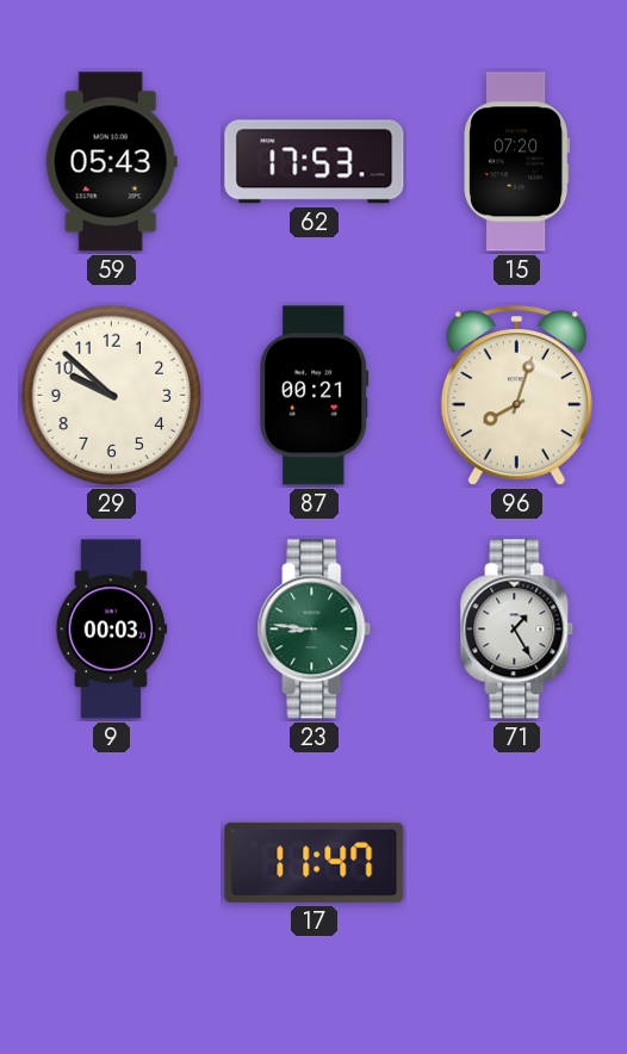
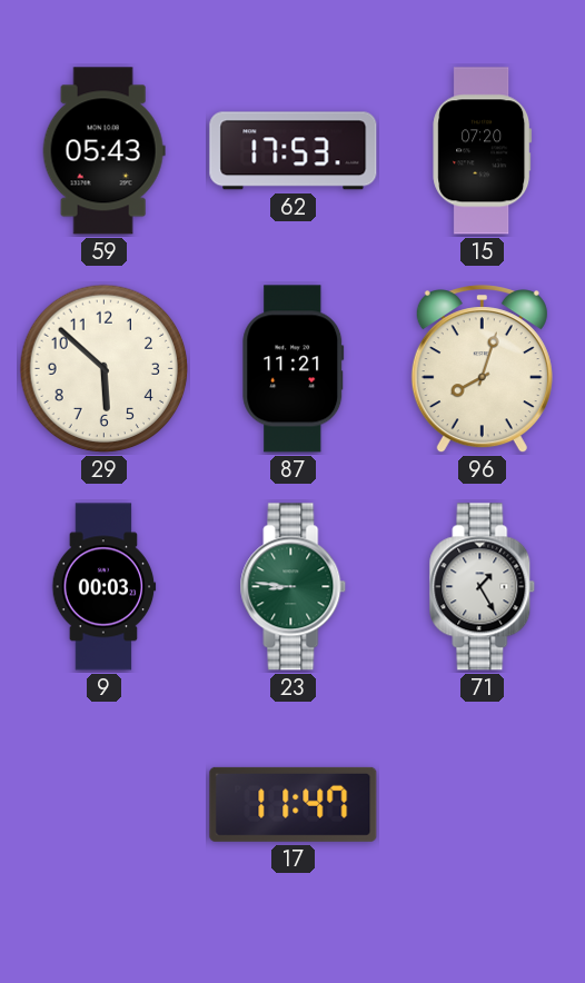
29: 9:52 -> 5:52
87: 00:21 -> 11:21
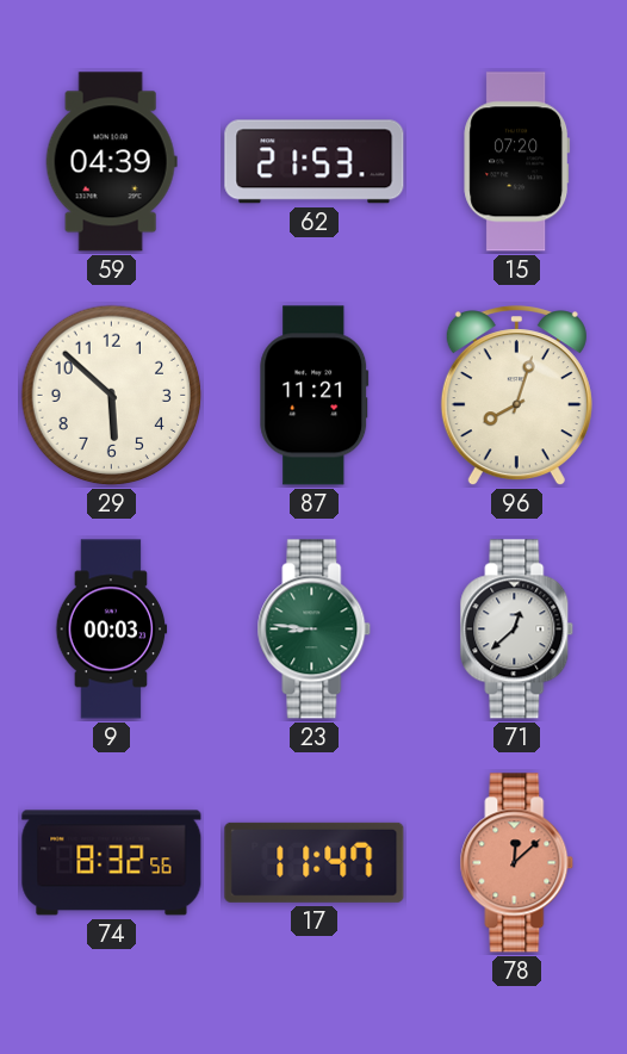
59: 05:43 -> 04:39
62: 17:53 -> 21:53
71: 1:25 -> 12:38
74: none -> 8:32
78: none -> 12:08
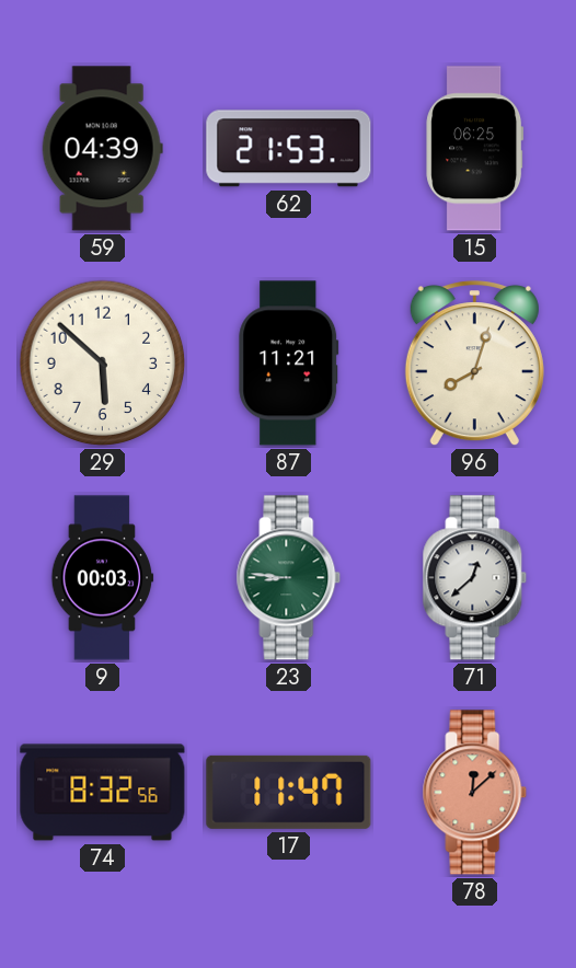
15: 07:20 -> 06:25
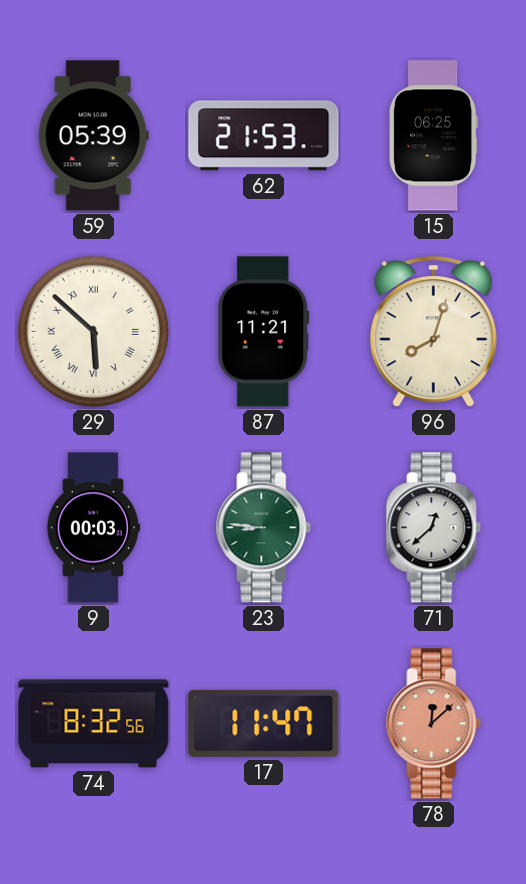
59: 04:39 -> 05:39
29 numerals: Arabic -> Roman
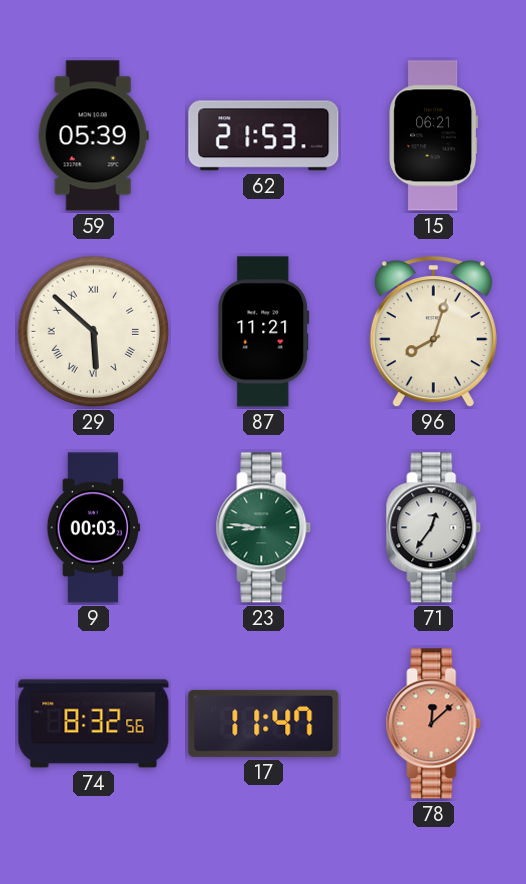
15: 06:25 -> 06:21
71: 12:38 -> 12:36
